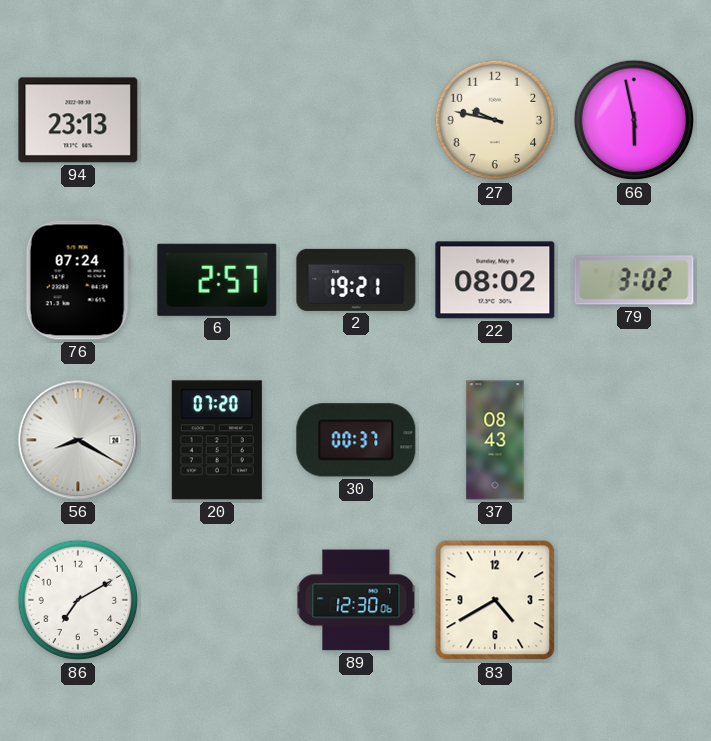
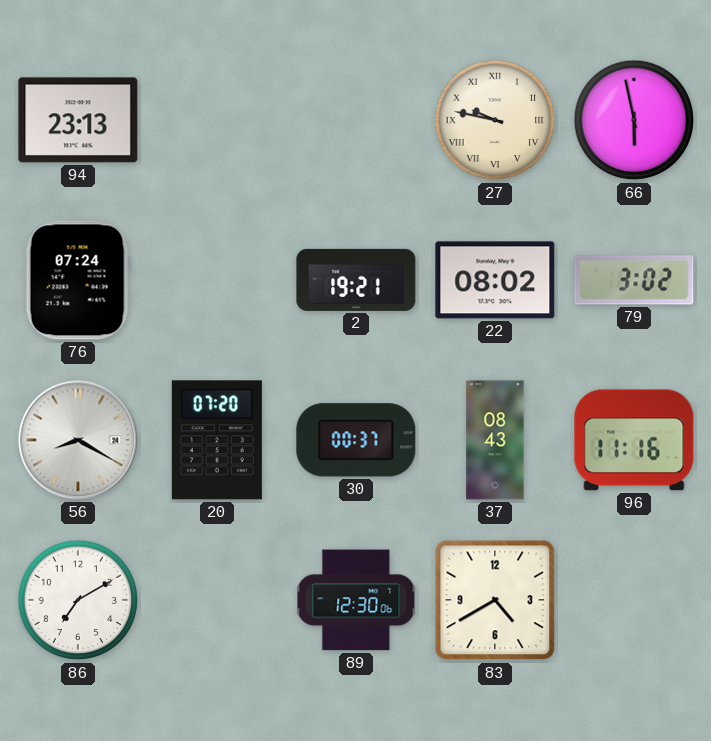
27 numerals: Arabic -> Roman
6: 2:57 -> none
96: none -> 11:16
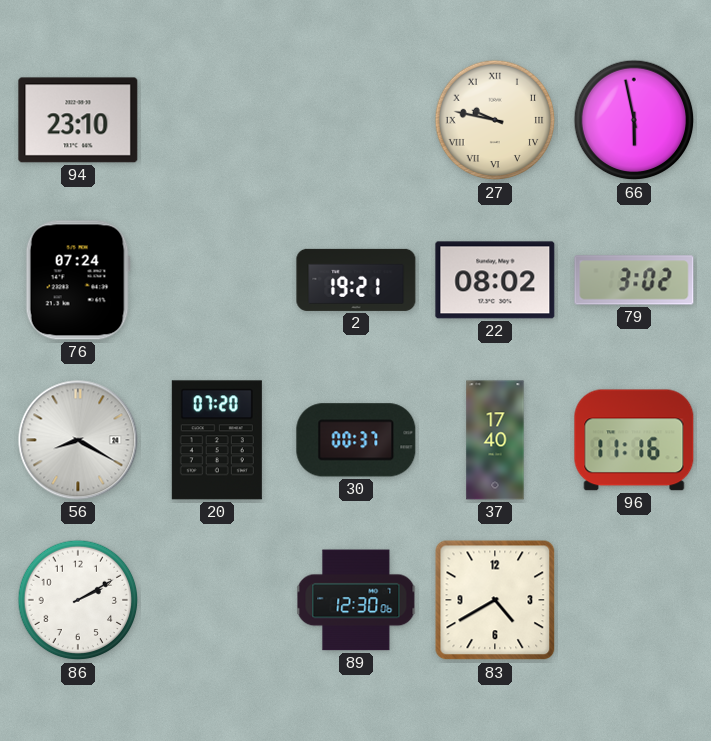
94: 23:13 -> 23:10
37: 08:43 -> 17:40
86: 7:10 -> 2:10
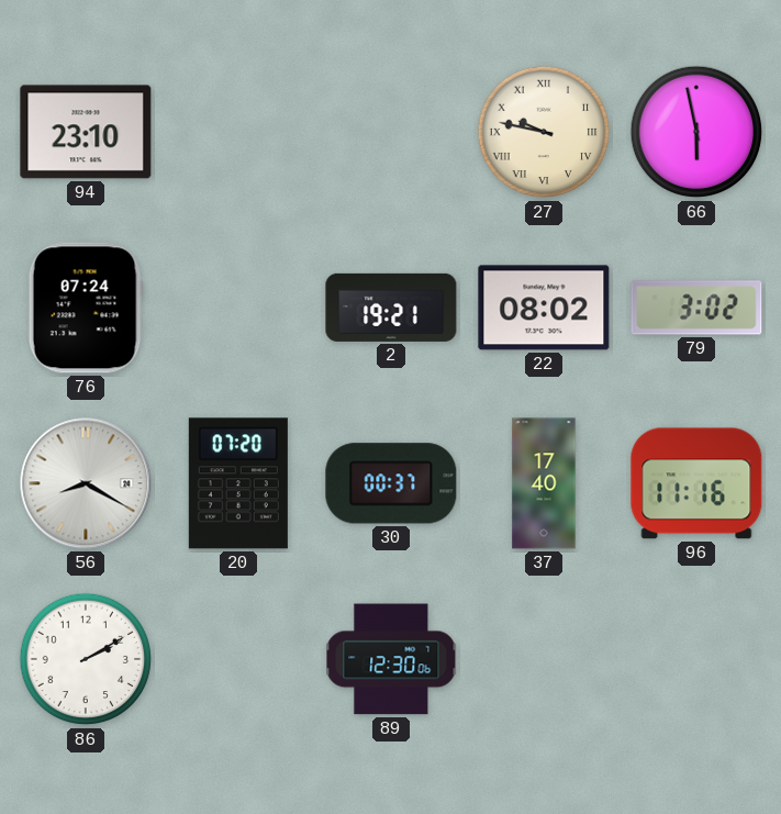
83: 4:40 -> none
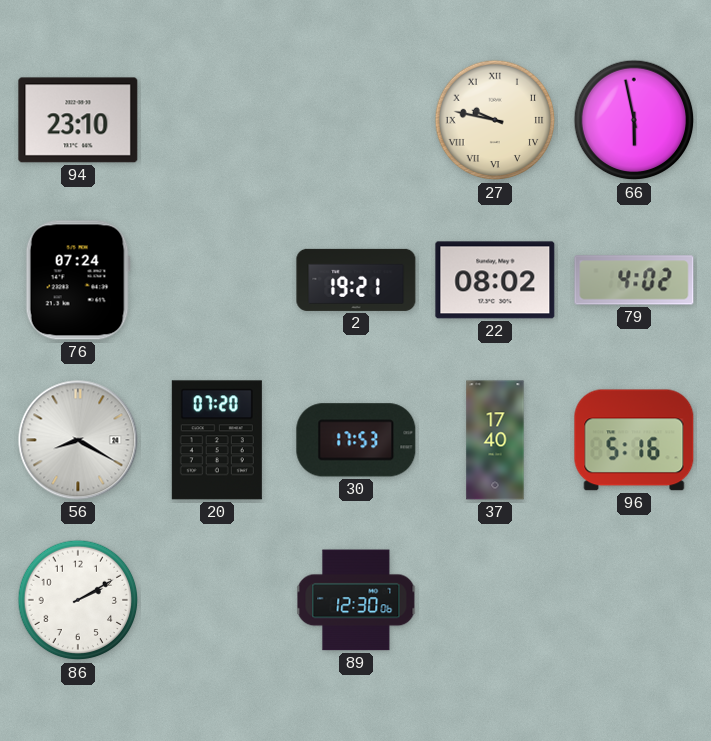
79: 3:02 -> 4:02
30: 00:37 -> 17:53
96: 11:16 -> 5:16
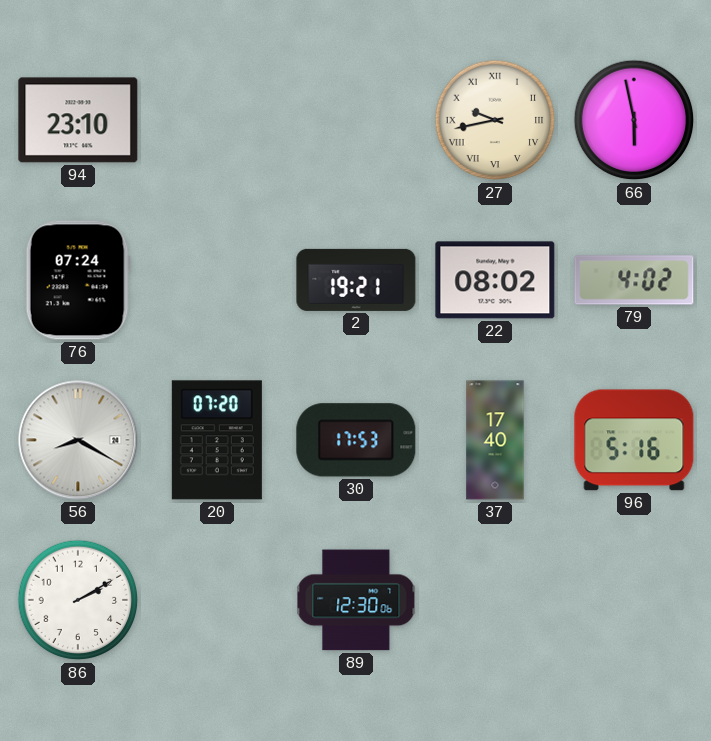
27: 9:47 -> 9:43
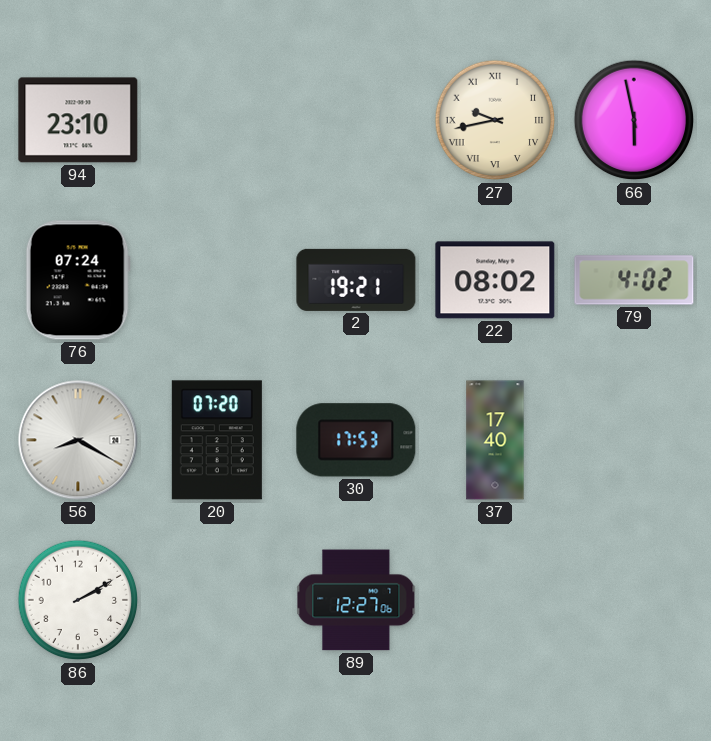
96: 5:16 -> none
89: 12:30 -> 12:27
